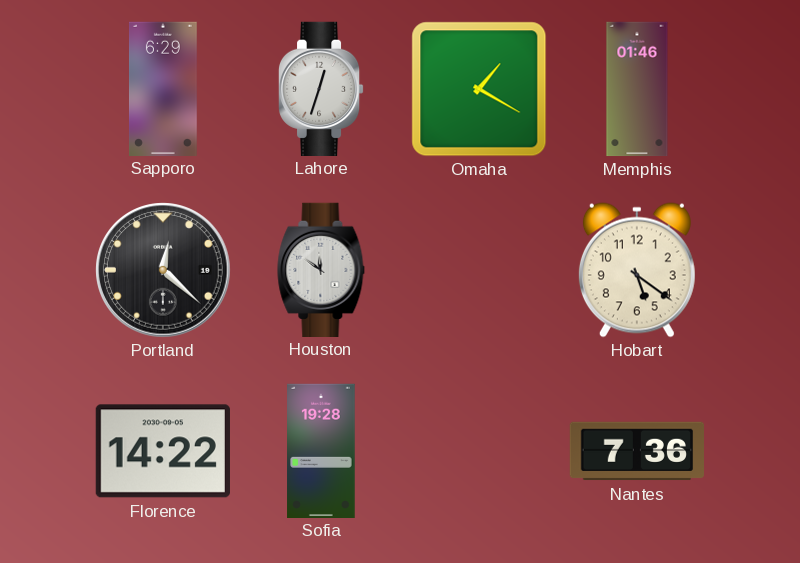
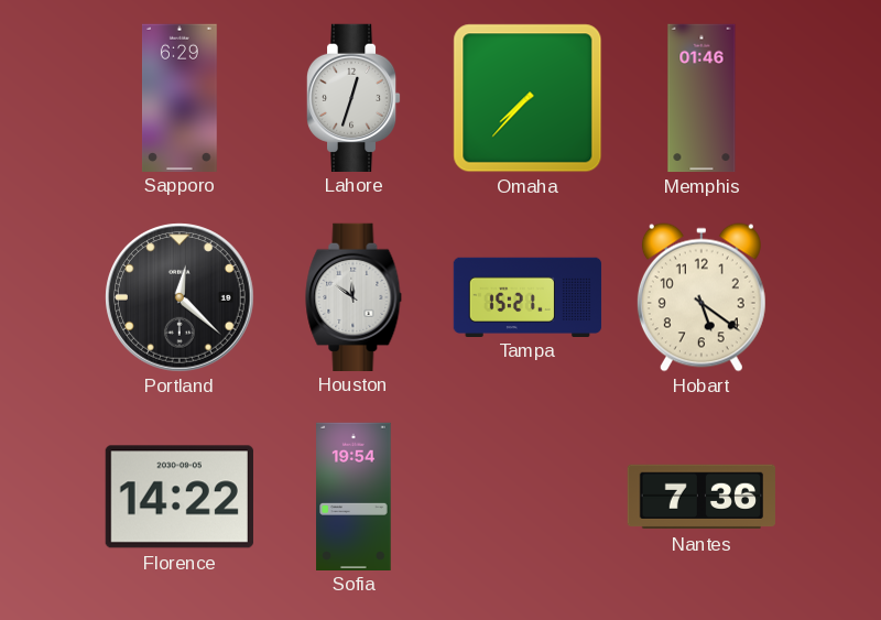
Omaha: 1:20 -> 7:37
Tampa: none -> 15:21
Sofia: 19:28 -> 19:54
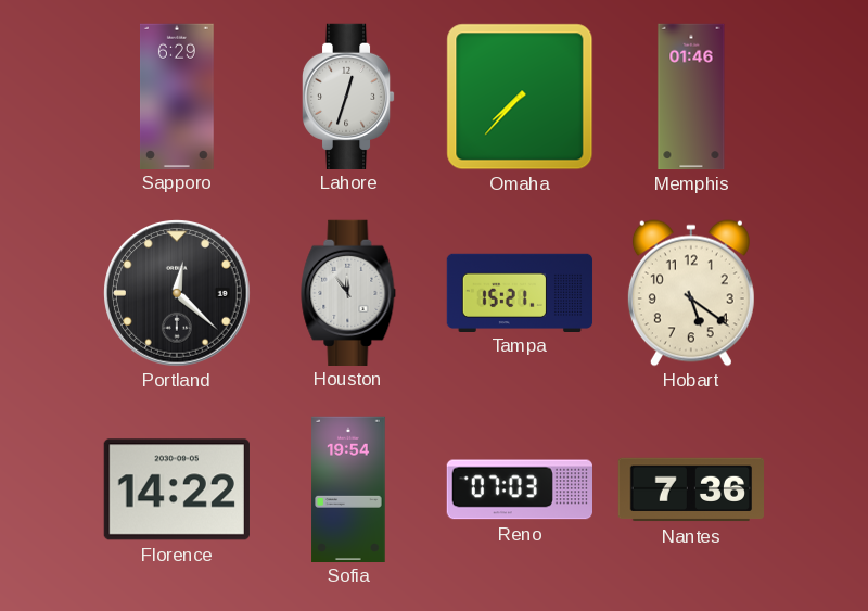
Houston: 11:51 -> 11:54
Reno: none -> 07:03
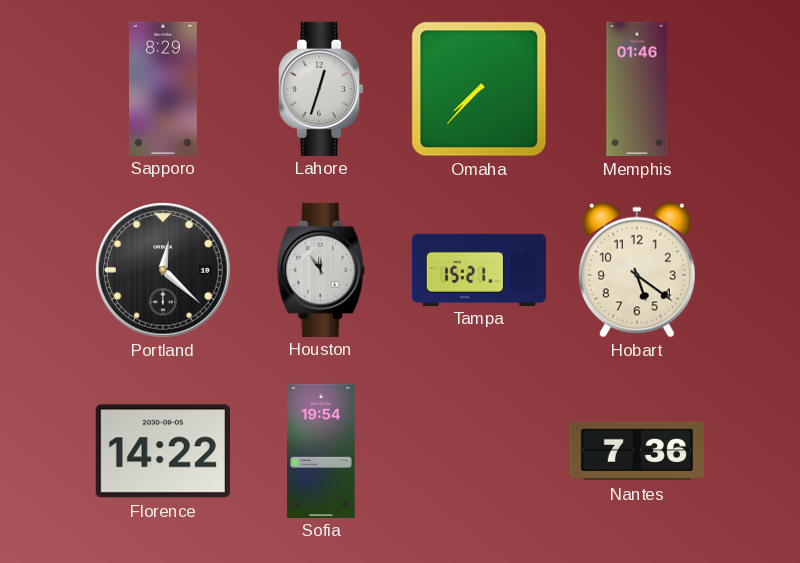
Sapporo: 6:29 -> 8:29
Reno: 07:03 -> none
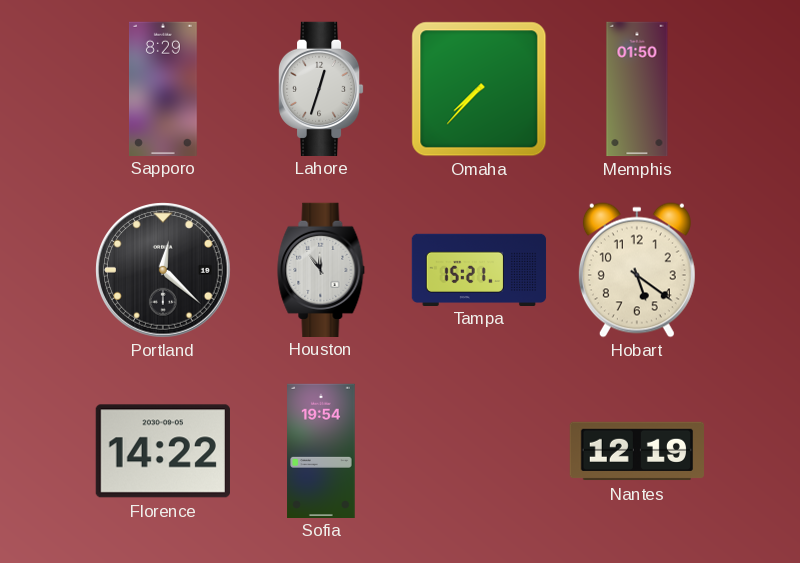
Memphis: 01:46 -> 01:50
Nantes: 7:36 -> 12:19
